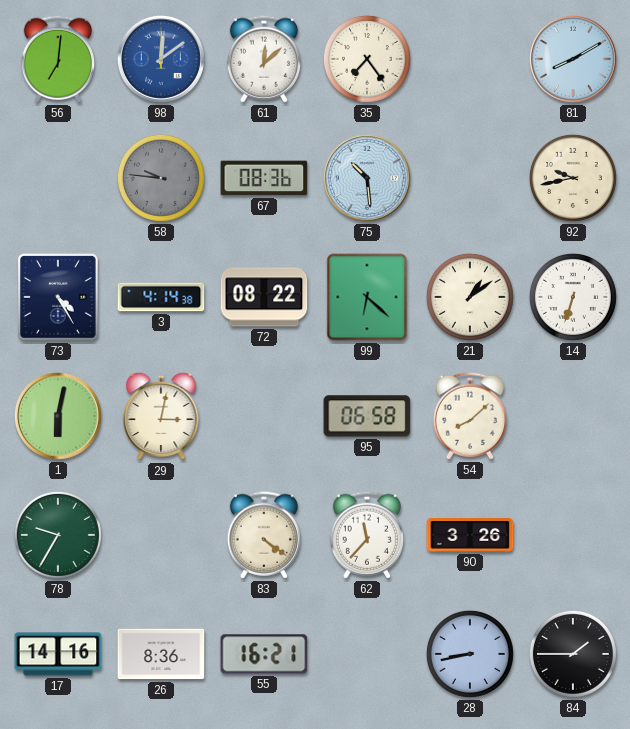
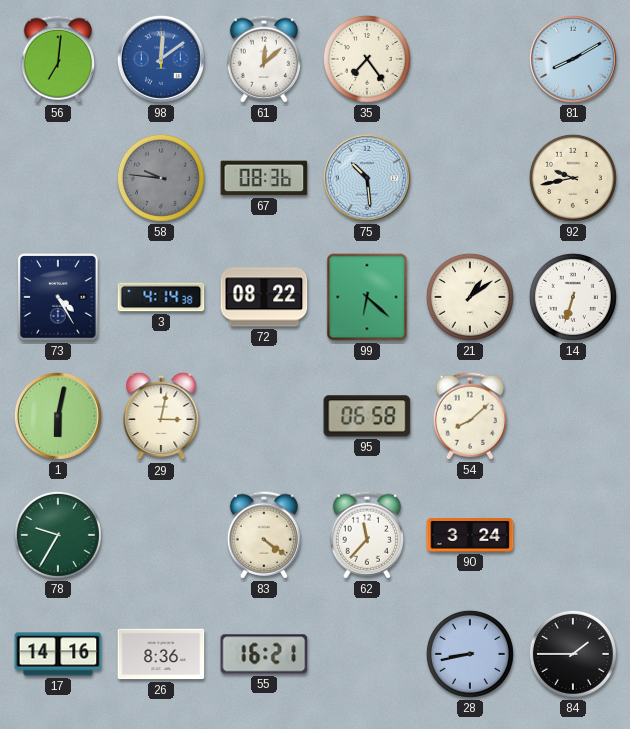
90: 3:26 -> 3:24
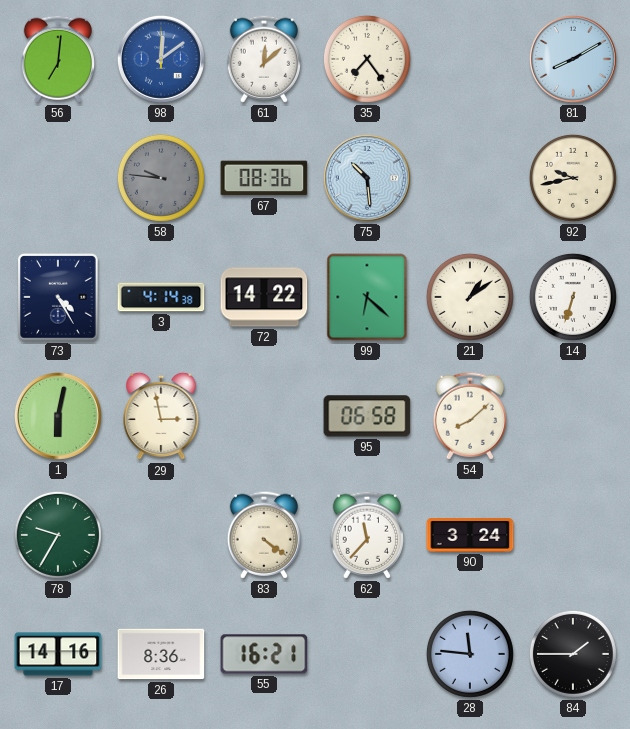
72: 08:22 -> 14:22
29: 3:02 -> 2:58
28: 8:43 -> 11:46
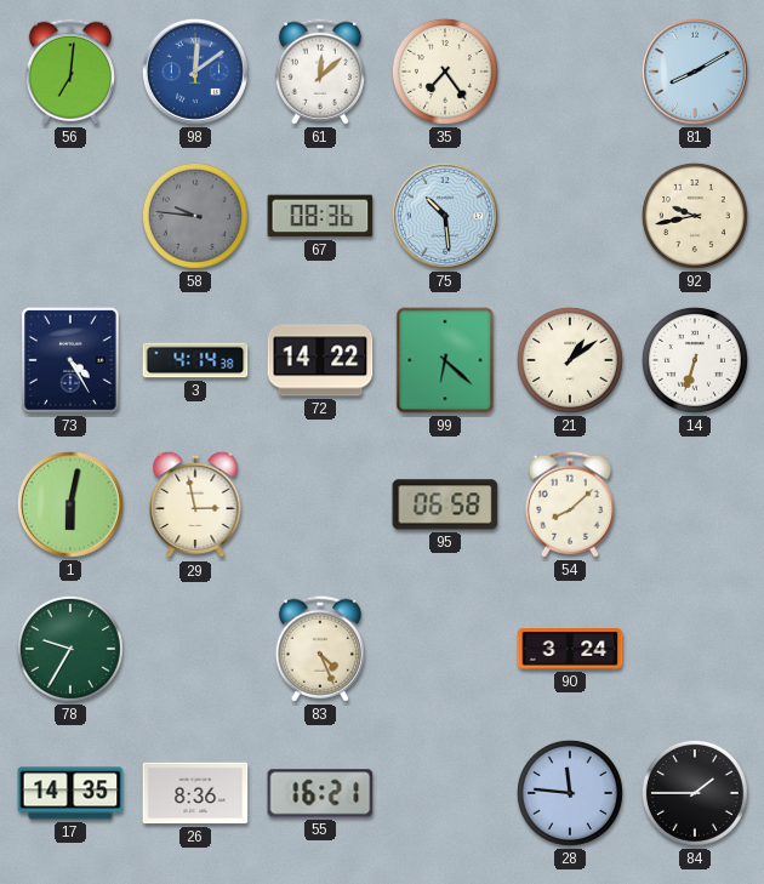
83: 4:21 -> 4:26
62: 11:37 -> none
17: 14:16 -> 14:35
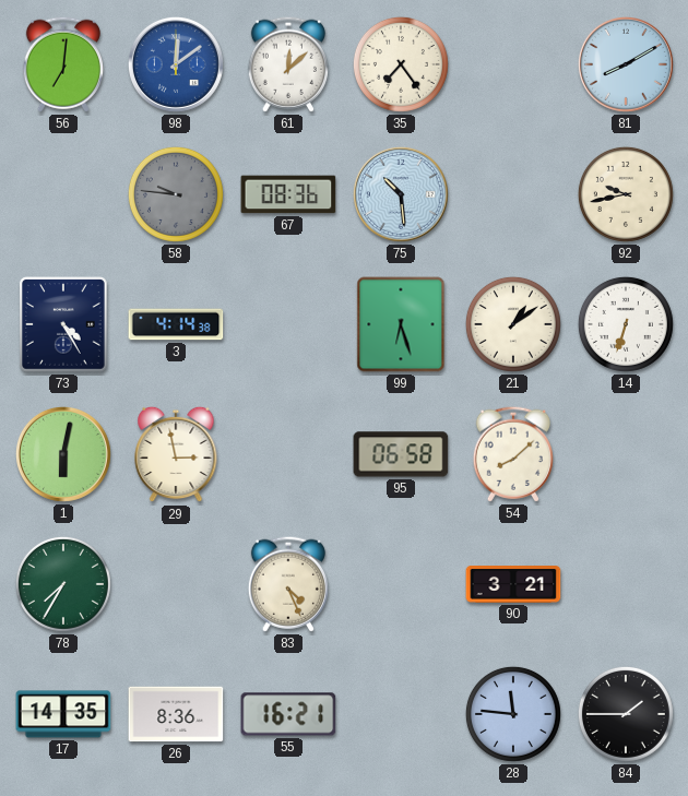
72: 14:22 -> none
99: 6:22 -> 6:27
78: 9:35 -> 7:35
90: 3:24 -> 3:21
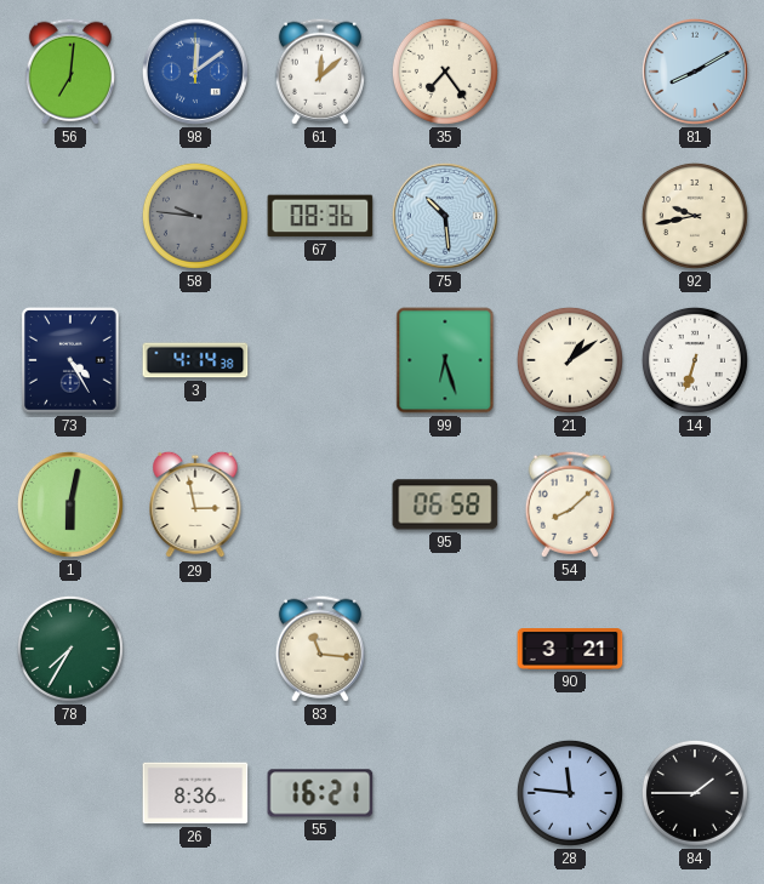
83: 4:26 -> 11:16
17: 14:35 -> none
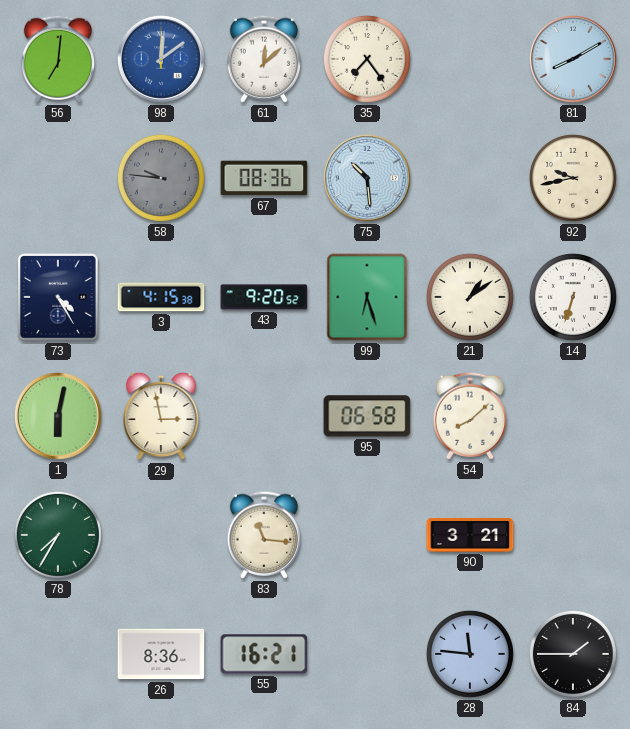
3: 4:14 -> 4:15
43: none -> 9:20
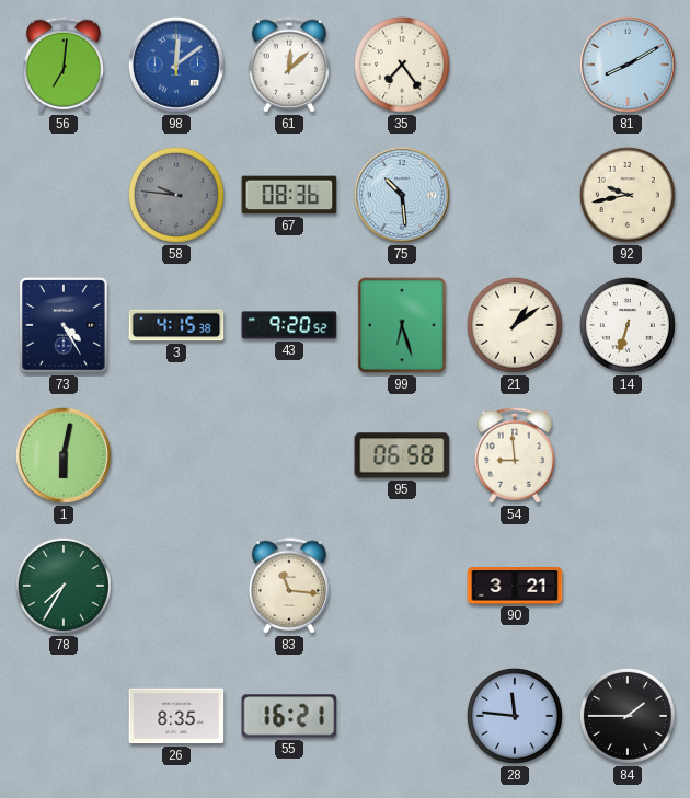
29: 2:58 -> none
54: 8:08 -> 8:59
26: 8:36 -> 8:35
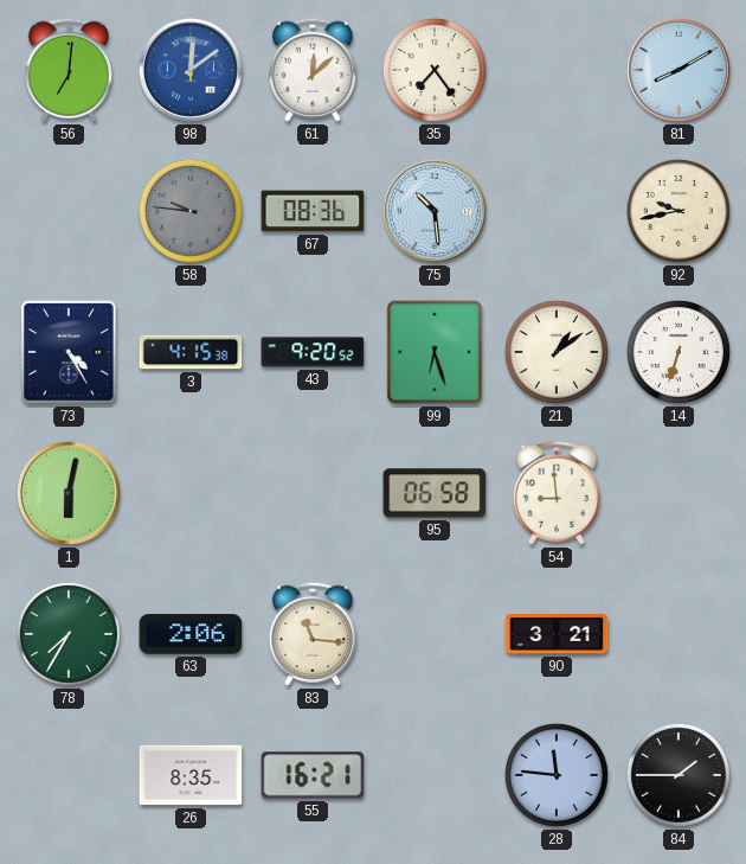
63: none -> 2:06
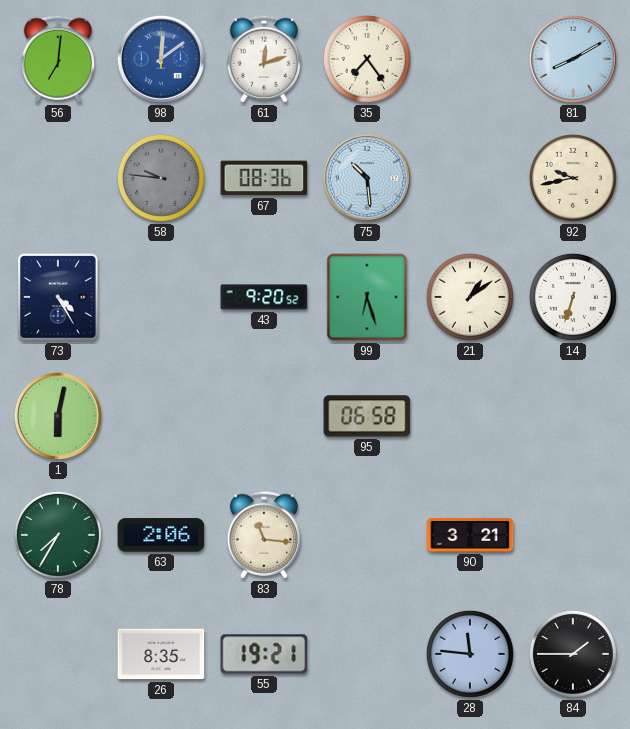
61: 12:08 -> 12:12
3: 4:15 -> none
54: 8:59 -> none
55: 16:21 -> 19:21
